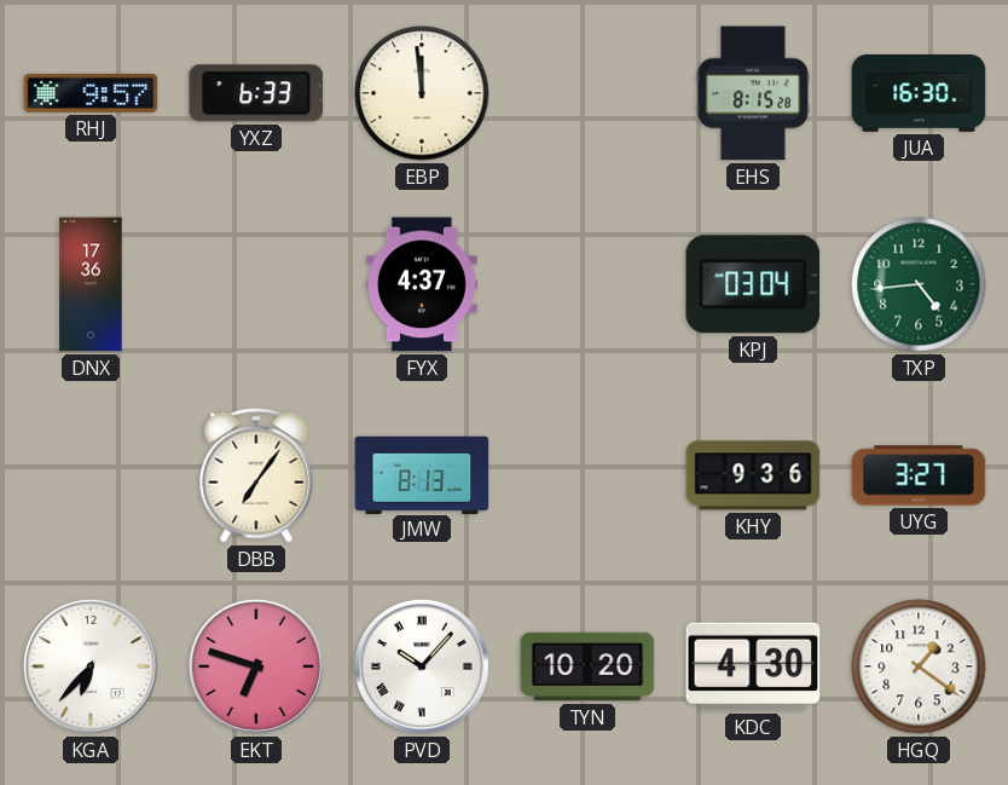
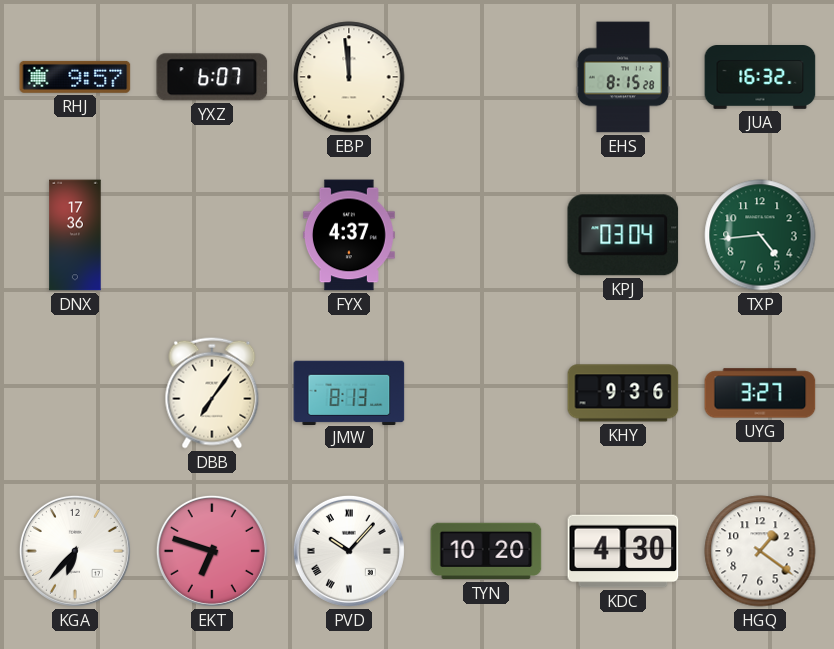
YXZ: 6:33 -> 6:07
JUA: 16:30 -> 16:32
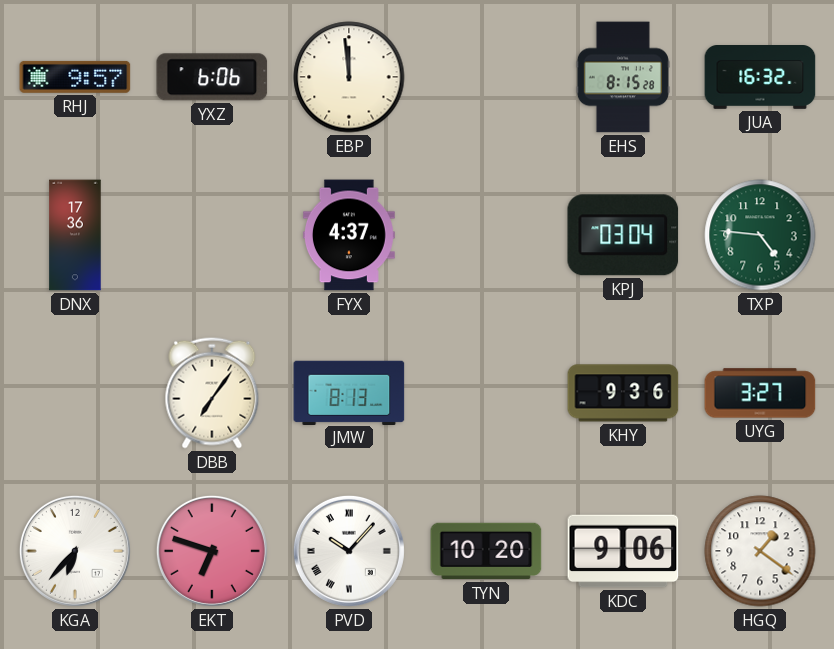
YXZ: 6:07 -> 6:06
TXP: 4:44 -> 4:46
KDC: 4:30 -> 9:06
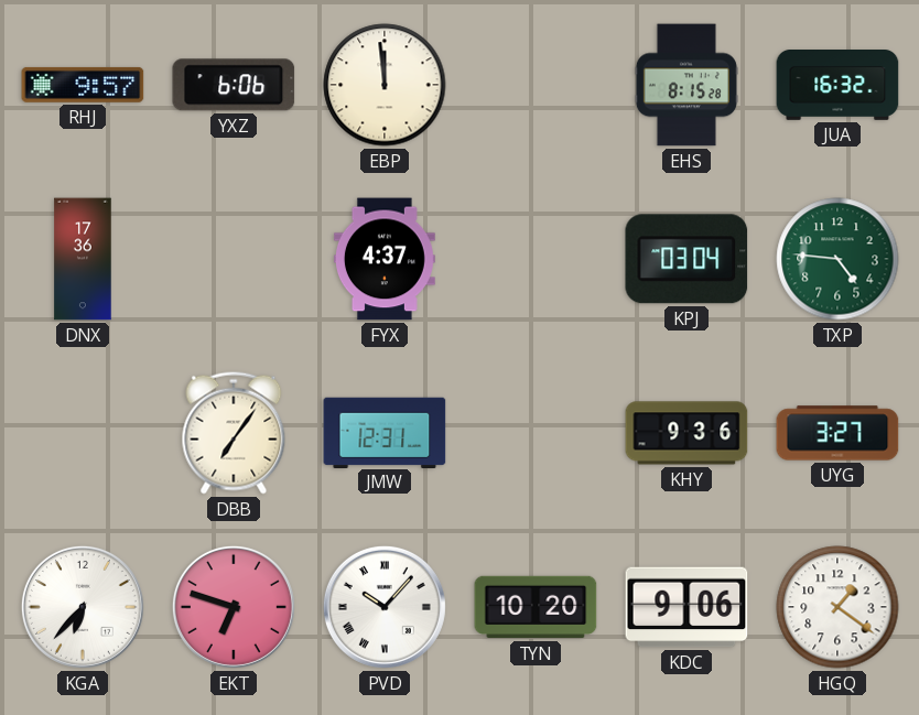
JMW: 8:13 -> 12:31
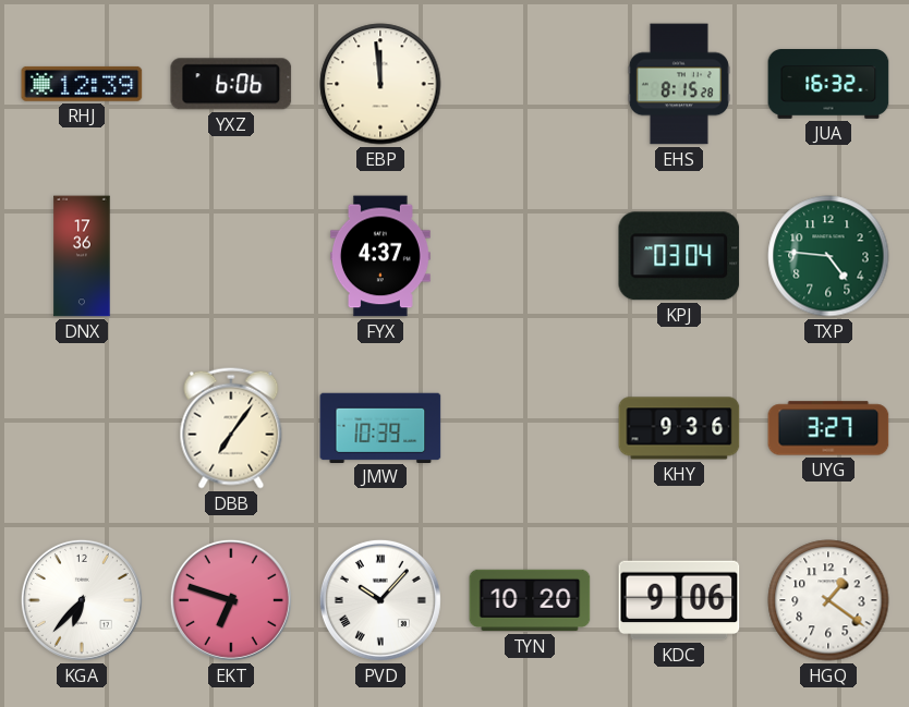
RHJ: 9:57 -> 12:39
JMW: 12:31 -> 10:39
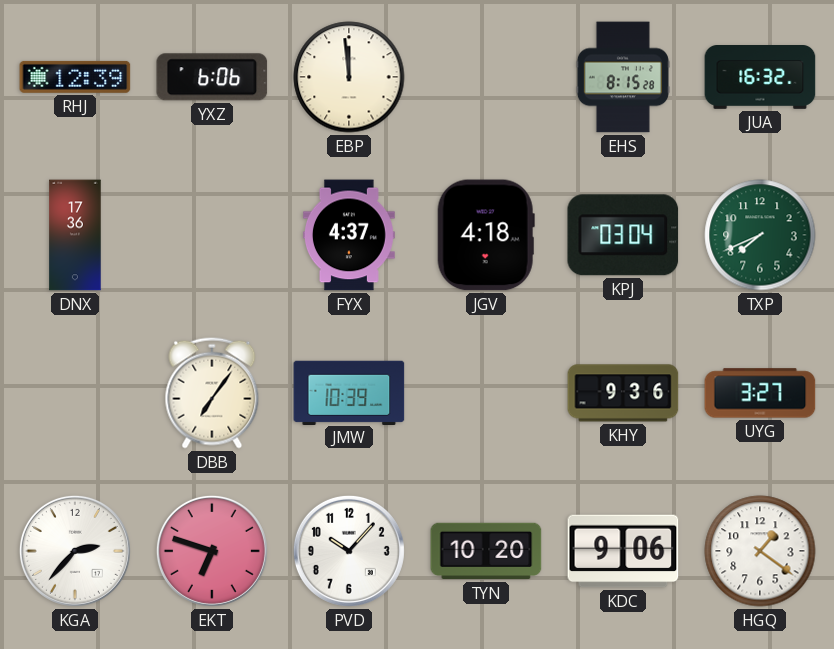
JGV: none -> 4:18
TXP: 4:46 -> 7:41
KGA: 6:37 -> 2:37
PVD numerals: Roman -> Arabic
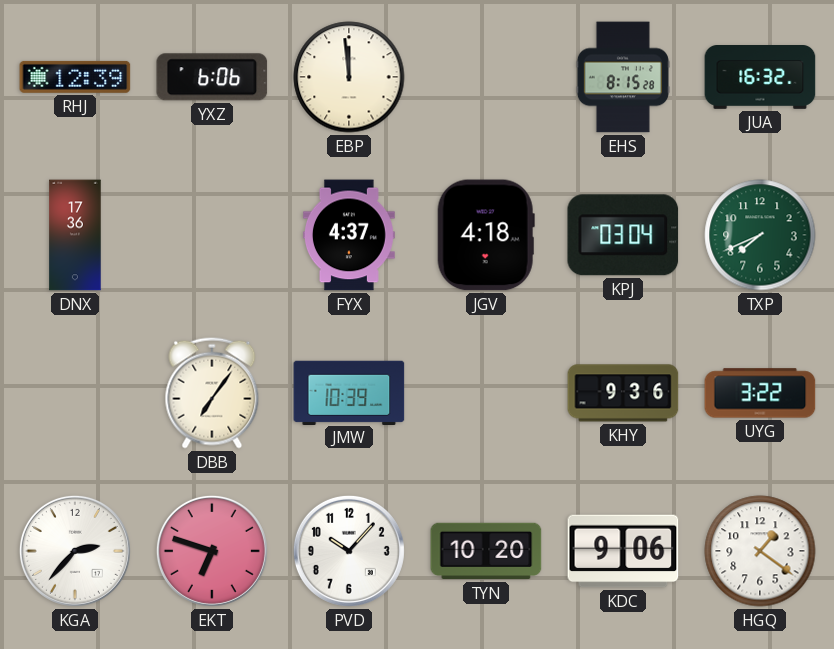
UYG: 3:27 -> 3:22
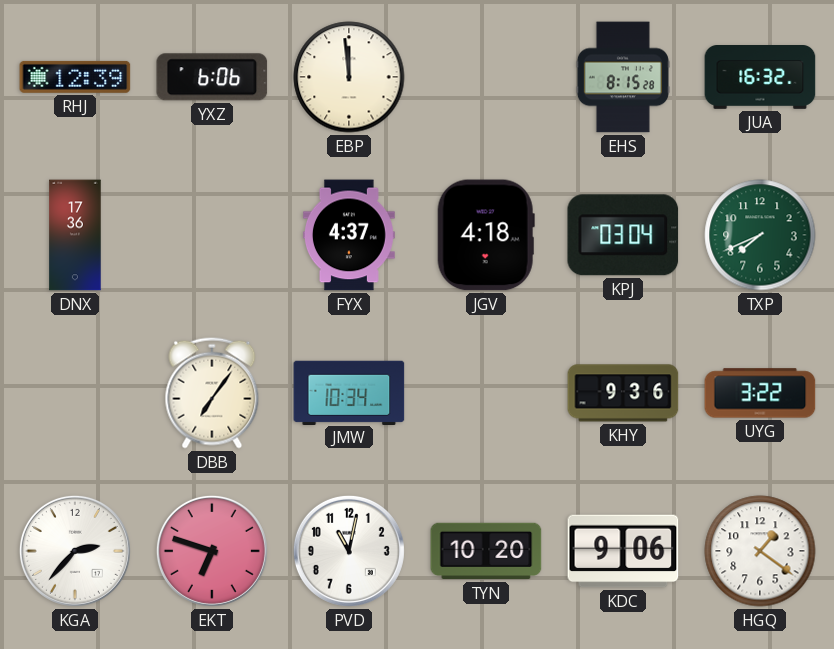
JMW: 10:39 -> 10:34
PVD: 10:07 -> 11:02
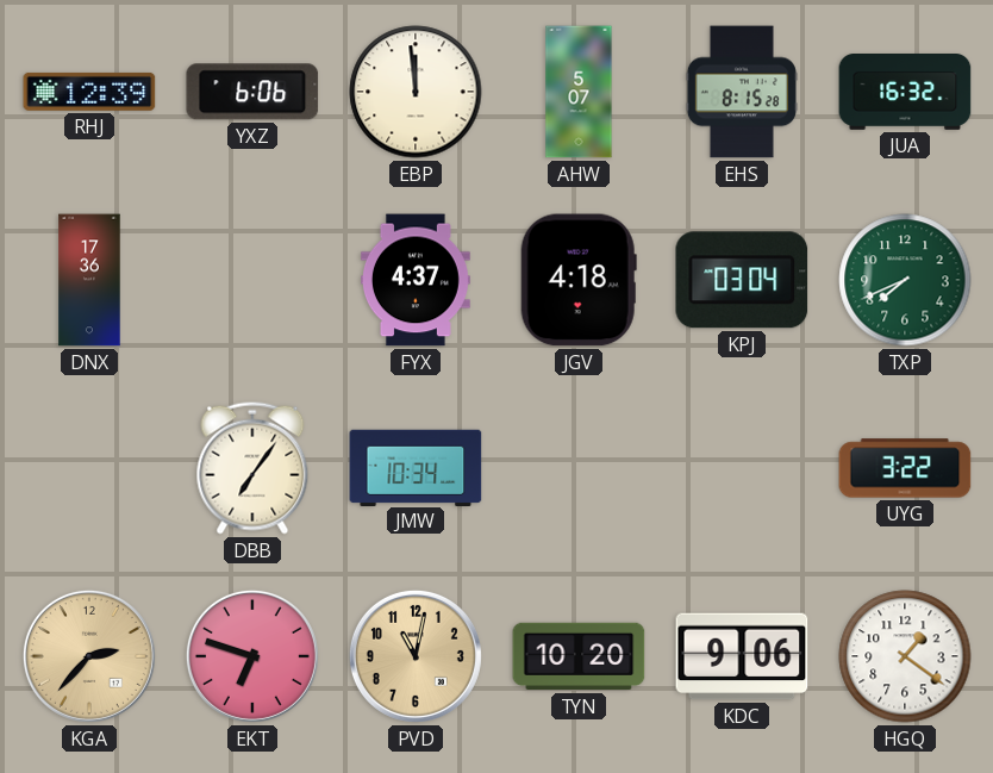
AHW: none -> 5:07
KHY: 9:36 -> none
KGA dial: white -> champagne
PVD dial: white -> champagne
